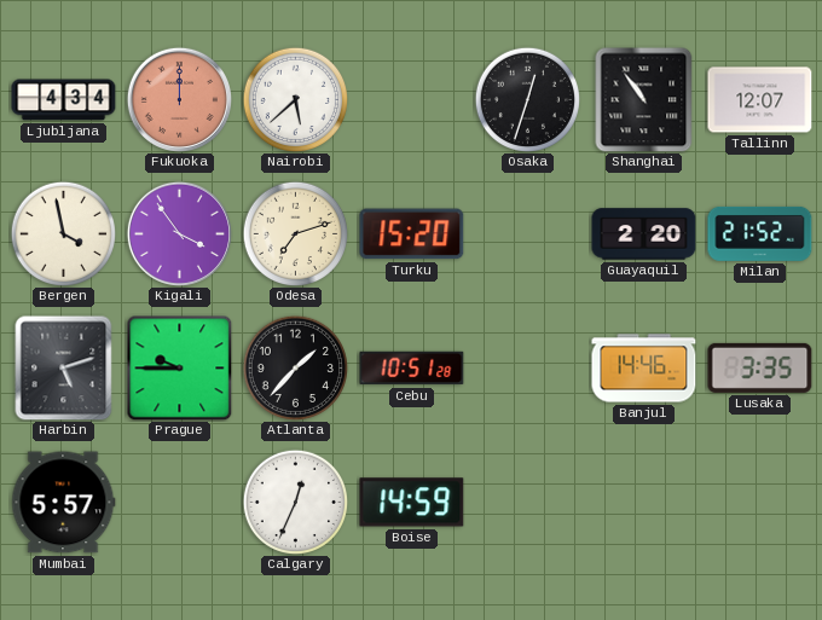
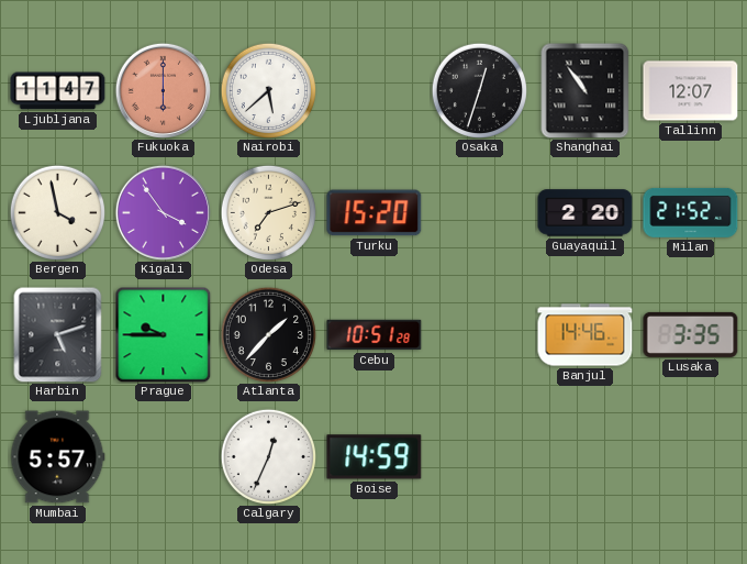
Ljubljana: 4:34 -> 11:47
Fukuoka: 12:00 -> 6:00
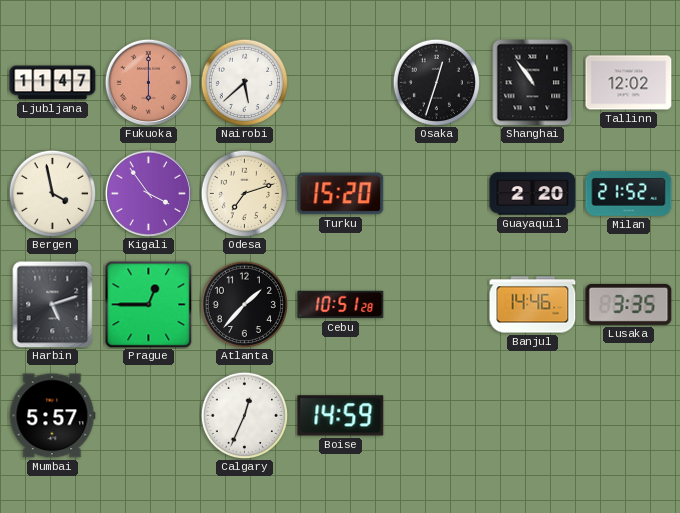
Tallinn: 12:07 -> 12:02
Prague: 9:45 -> 12:45
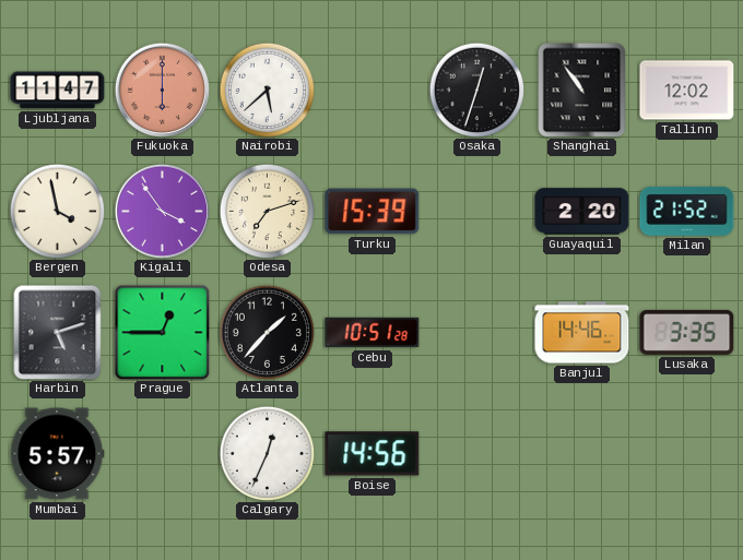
Turku: 15:20 -> 15:39
Boise: 14:59 -> 14:56
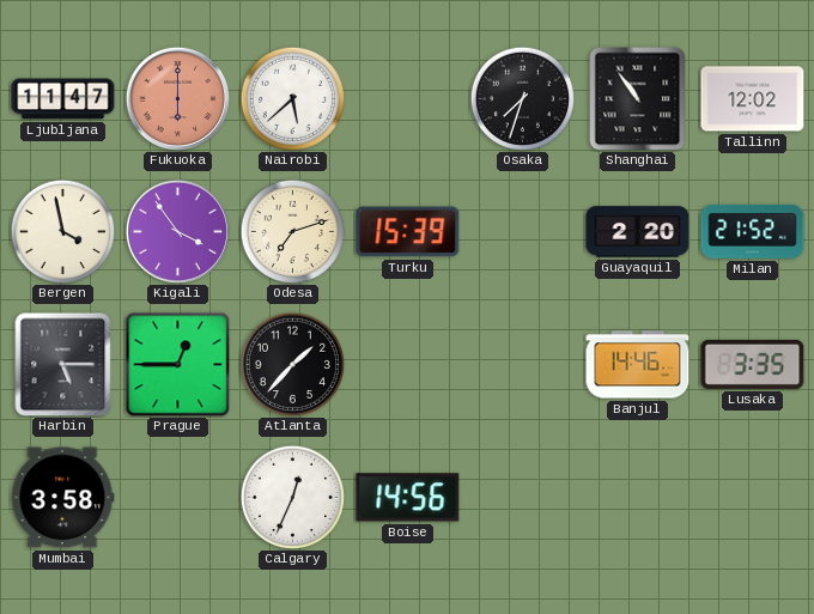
Osaka: 12:33 -> 7:33
Harbin: 5:12 -> 5:15
Cebu: 10:51 -> none
Mumbai: 5:57 -> 3:58
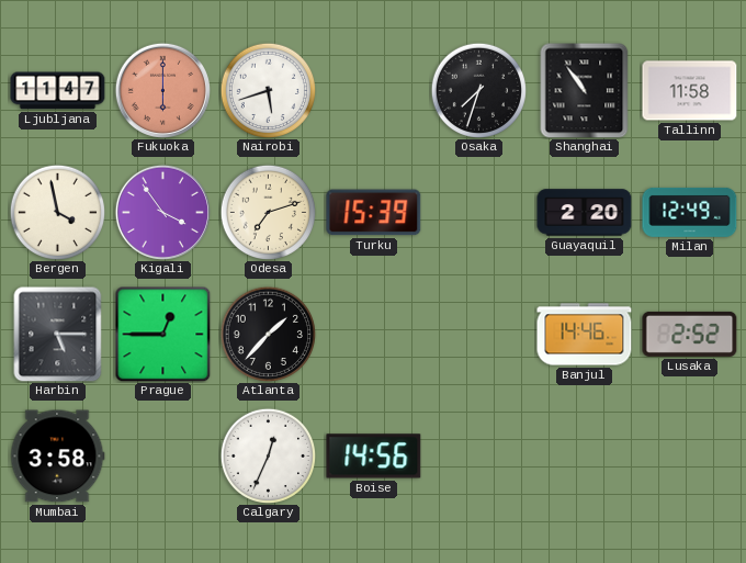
Nairobi: 5:38 -> 5:42
Tallinn: 12:02 -> 11:58
Milan: 21:52 -> 12:49
Lusaka: 3:35 -> 2:52
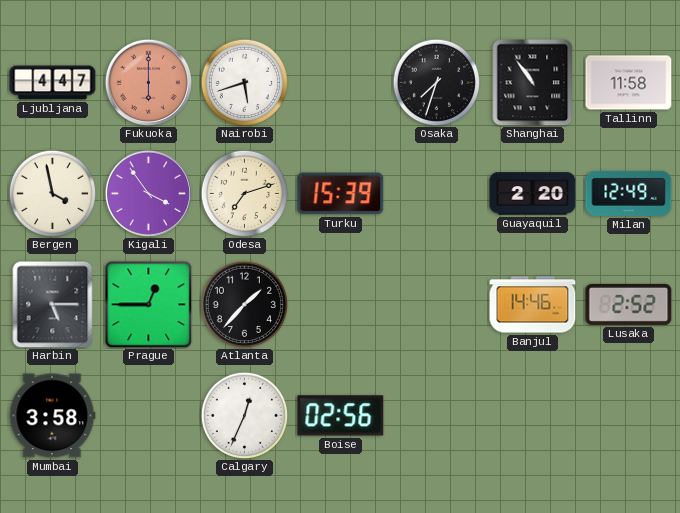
Ljubljana: 11:47 -> 4:47
Boise: 14:56 -> 02:56
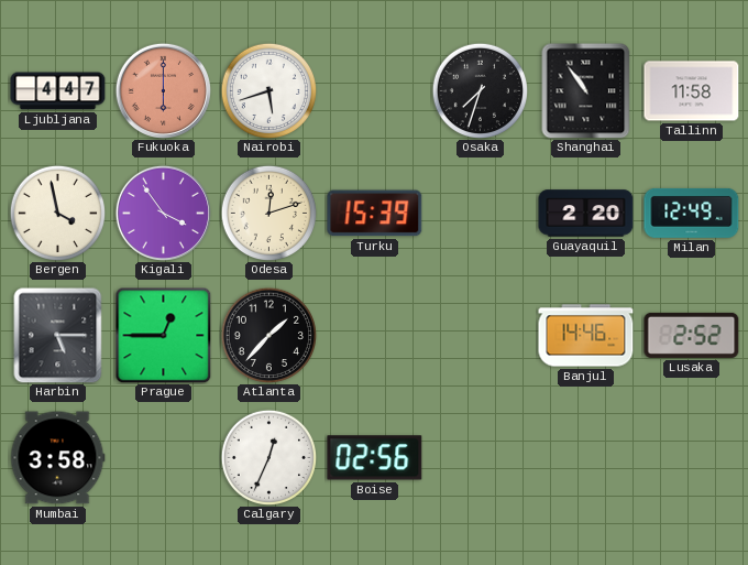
Odesa: 7:12 -> 12:12
